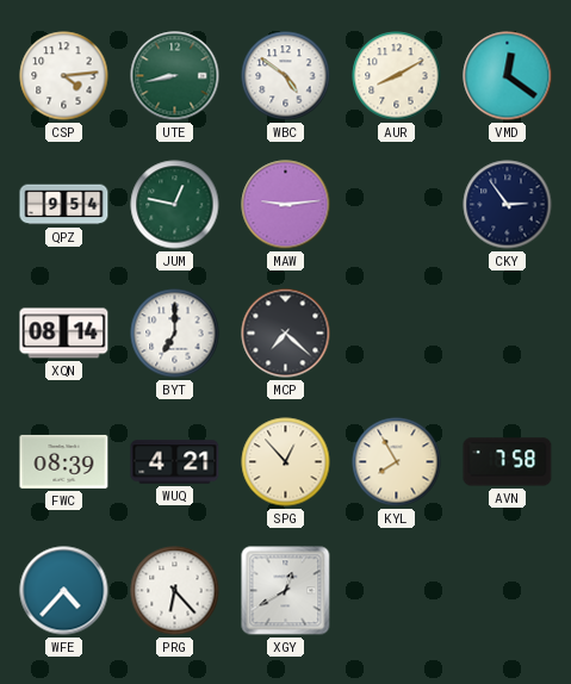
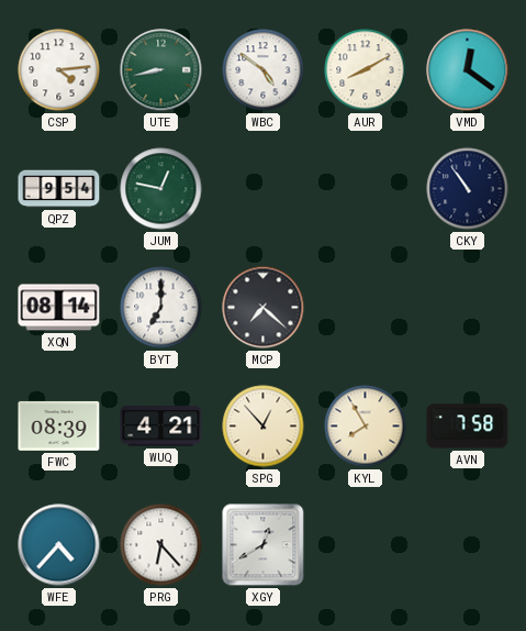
MAW: 9:14 -> none
CKY: 2:54 -> 10:54
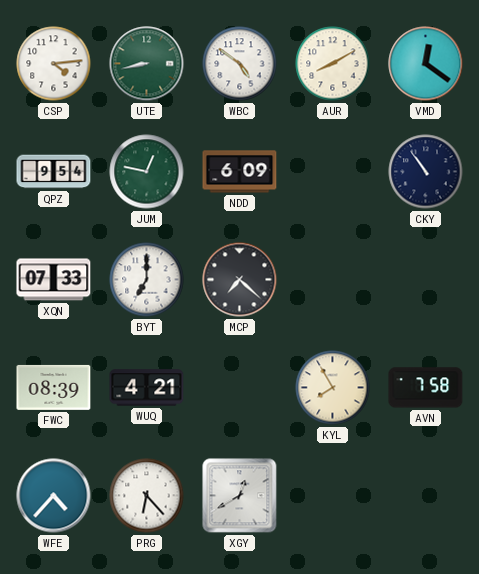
NDD: none -> 6:09
XQN: 08:14 -> 07:33
SPG: 12:53 -> none
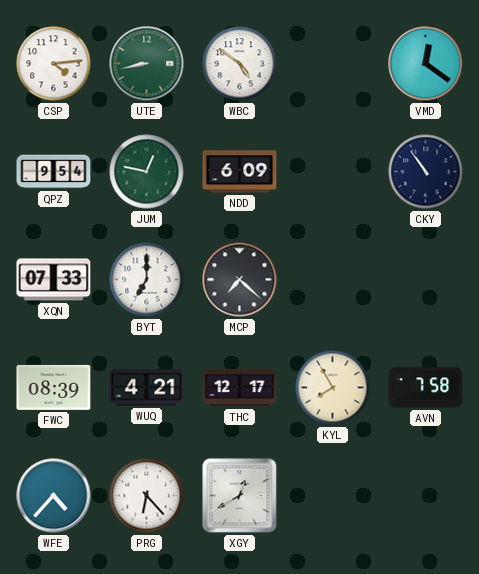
AUR: 8:10 -> none
THC: none -> 12:17
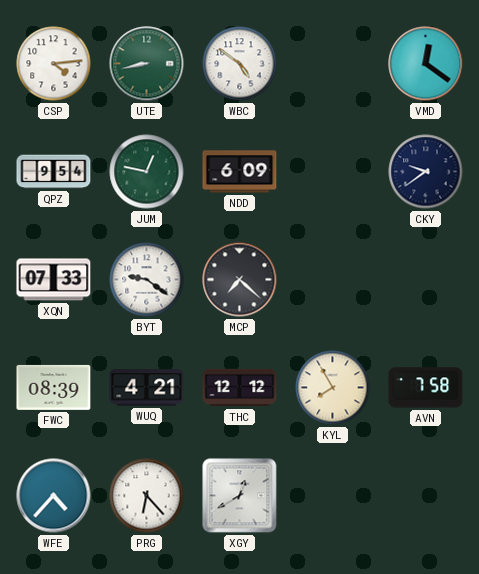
CKY: 10:54 -> 9:39
BYT: 7:00 -> 9:21
THC: 12:17 -> 12:12
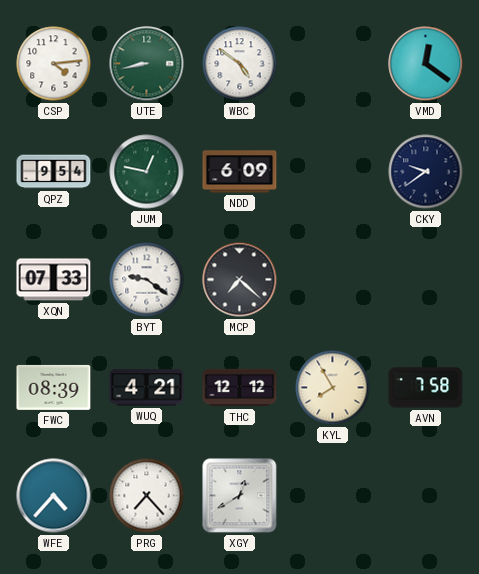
PRG: 6:23 -> 7:23
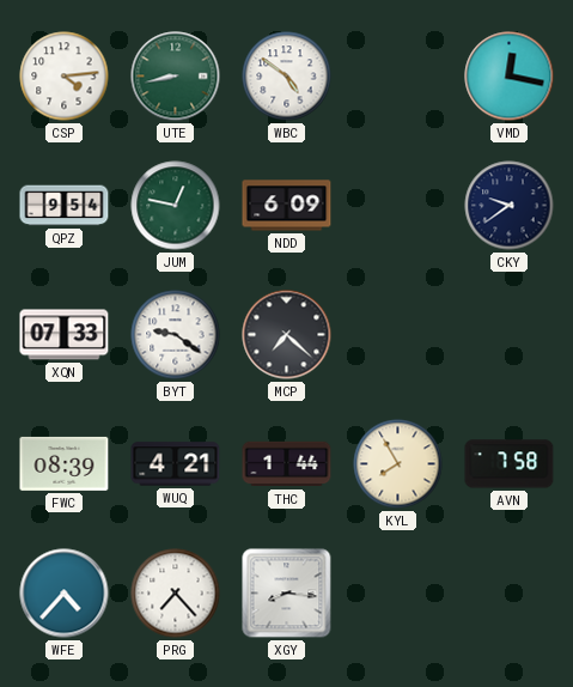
VMD: 12:21 -> 12:17
THC: 12:12 -> 1:44
XGY: 12:40 -> 8:16
